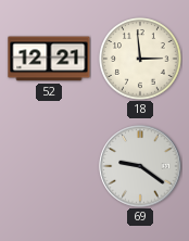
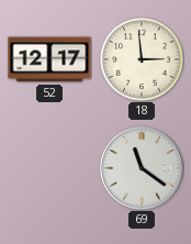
52: 12:21 -> 12:17
69: 9:21 -> 11:21
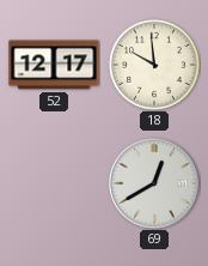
18: 2:59 -> 9:59
69: 11:21 -> 12:40
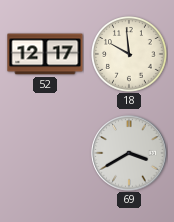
69: 12:40 -> 3:40
